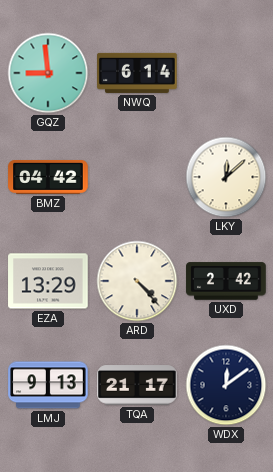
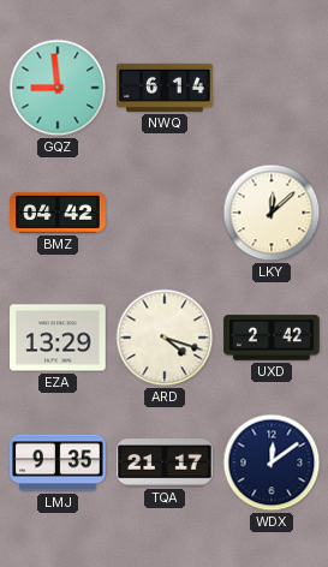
ARD: 4:23 -> 4:18
LMJ: 9:13 -> 9:35
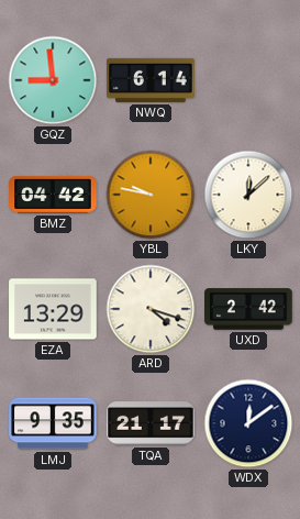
YBL: none -> 9:47
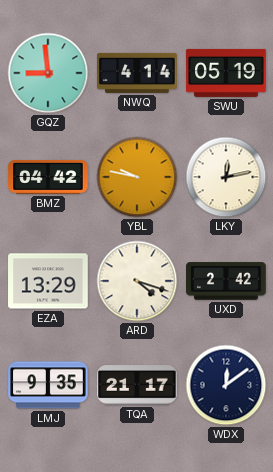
NWQ: 6:14 -> 4:14
SWU: none -> 05:19
LKY: 12:08 -> 12:13
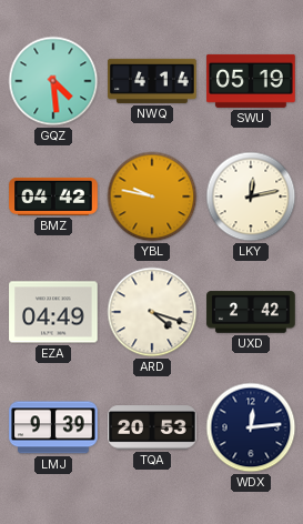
GQZ: 8:59 -> 4:29
EZA: 13:29 -> 04:49
LMJ: 9:35 -> 9:39
TQA: 21:17 -> 20:53
WDX: 12:09 -> 12:14
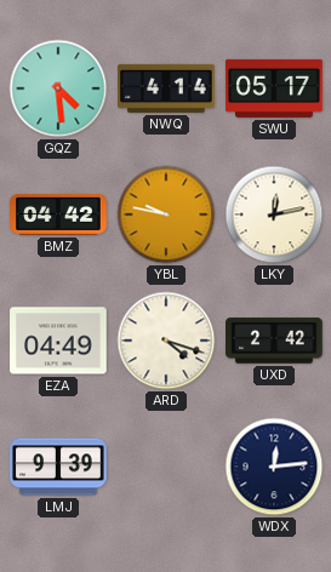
SWU: 05:19 -> 05:17
TQA: 20:53 -> none
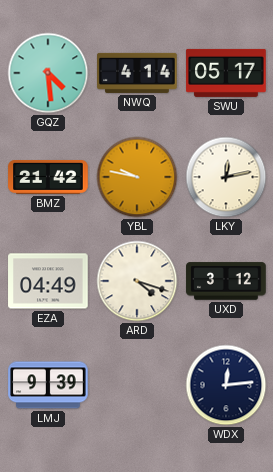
BMZ: 04:42 -> 21:42
UXD: 2:42 -> 3:12
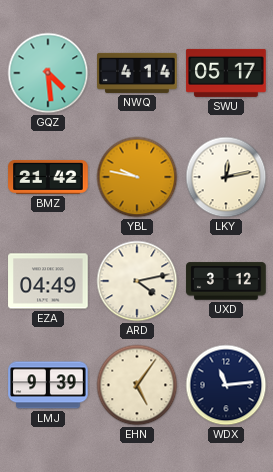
ARD: 4:18 -> 4:13
EHN: none -> 5:06
WDX: 12:14 -> 11:14
